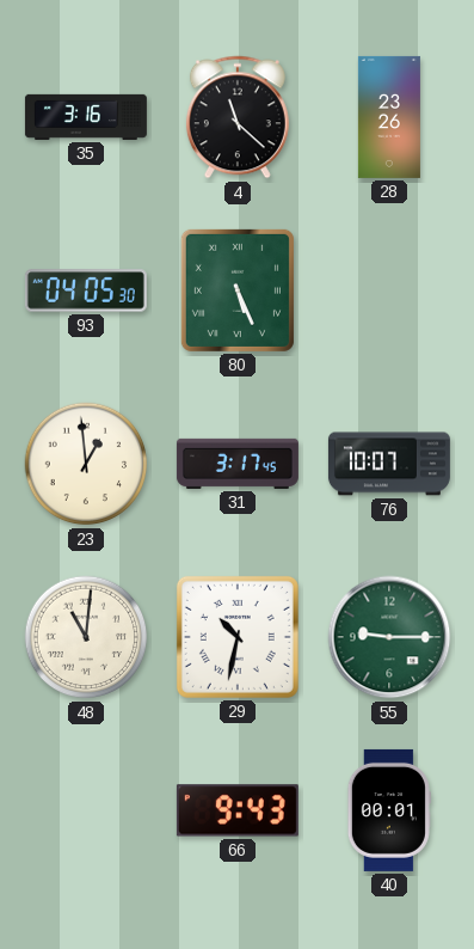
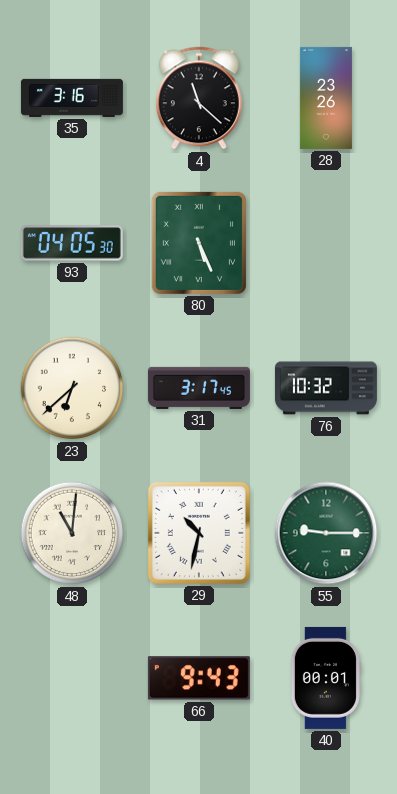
23: 12:59 -> 6:38
76: 10:07 -> 10:32
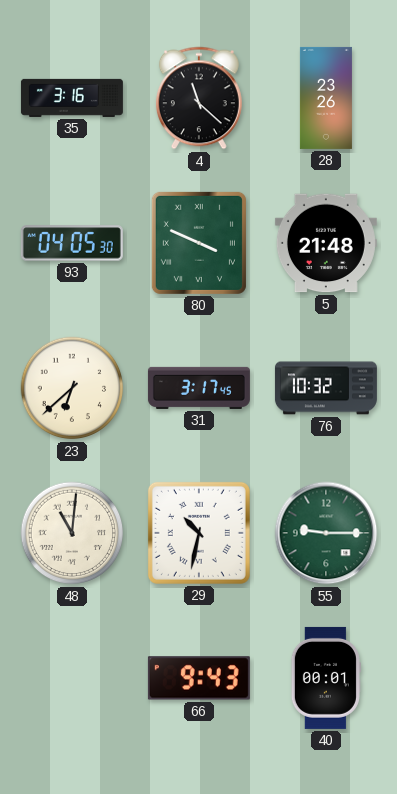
80: 5:26 -> 3:49
5: none -> 21:48
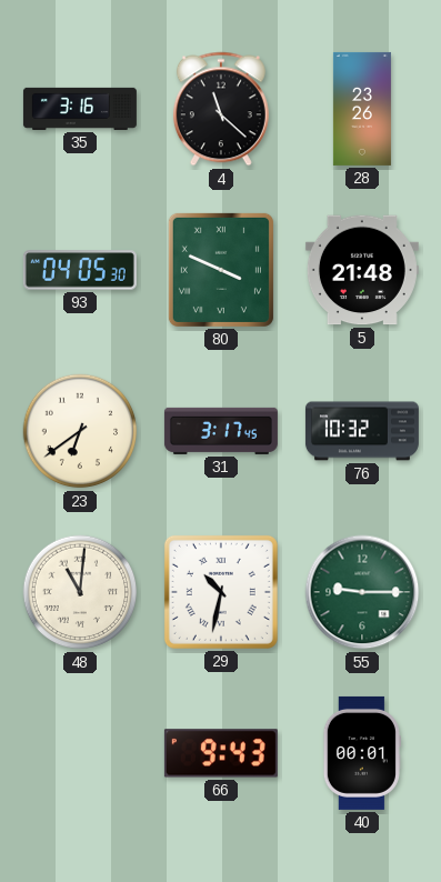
23: 6:38 -> 6:39
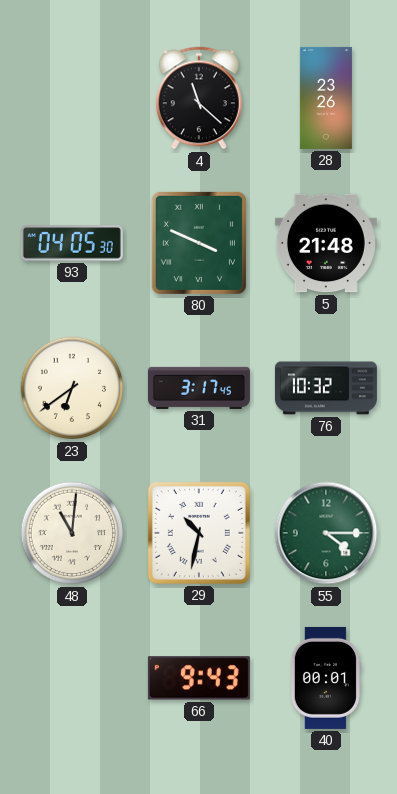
35: 3:16 -> none
55: 9:15 -> 4:15
